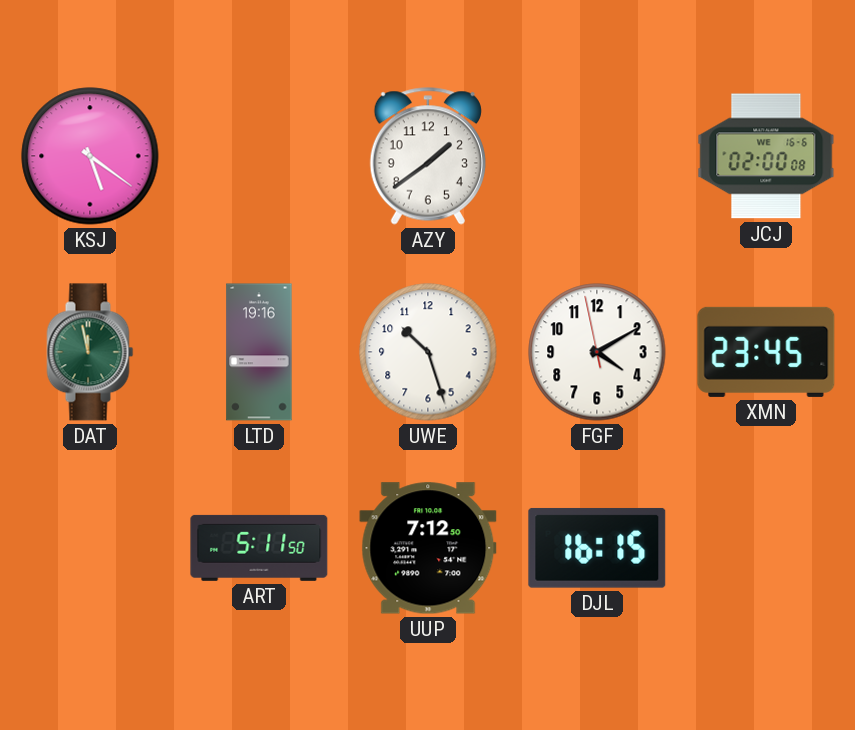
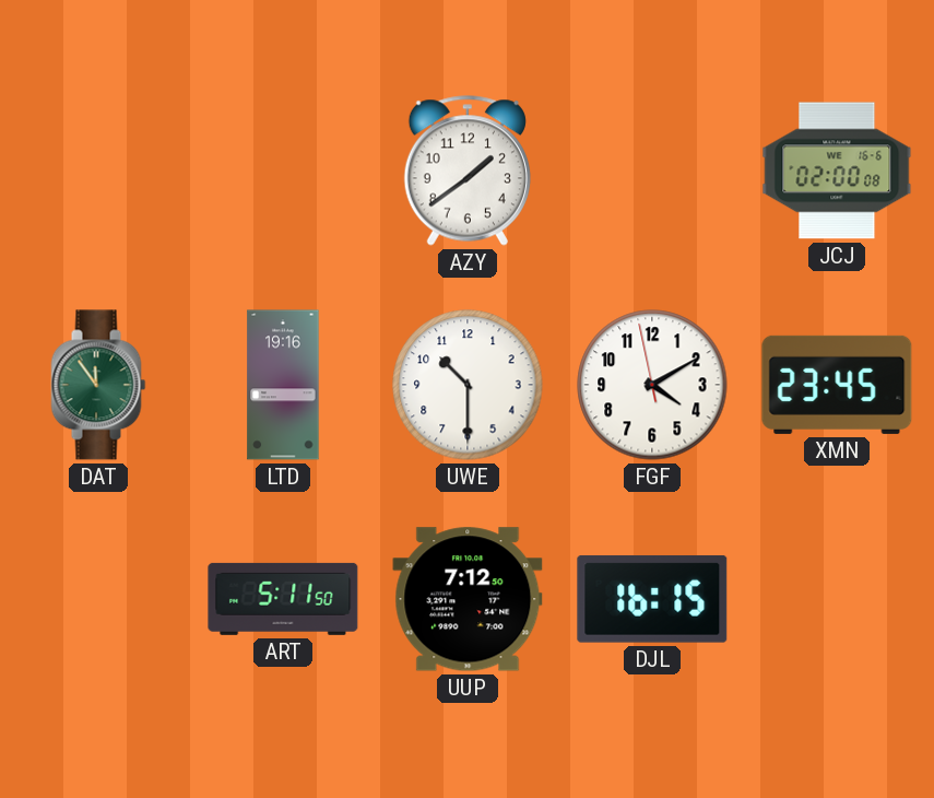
KSJ: 5:21 -> none
DAT: 11:58 -> 11:54
UWE: 10:27 -> 10:30
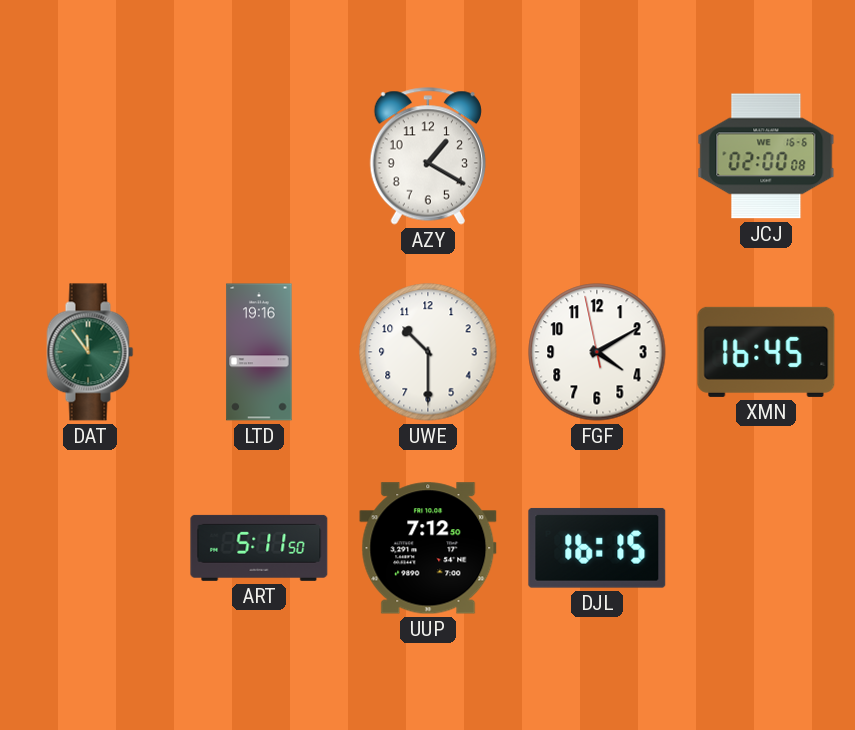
AZY: 1:39 -> 1:20
XMN: 23:45 -> 16:45
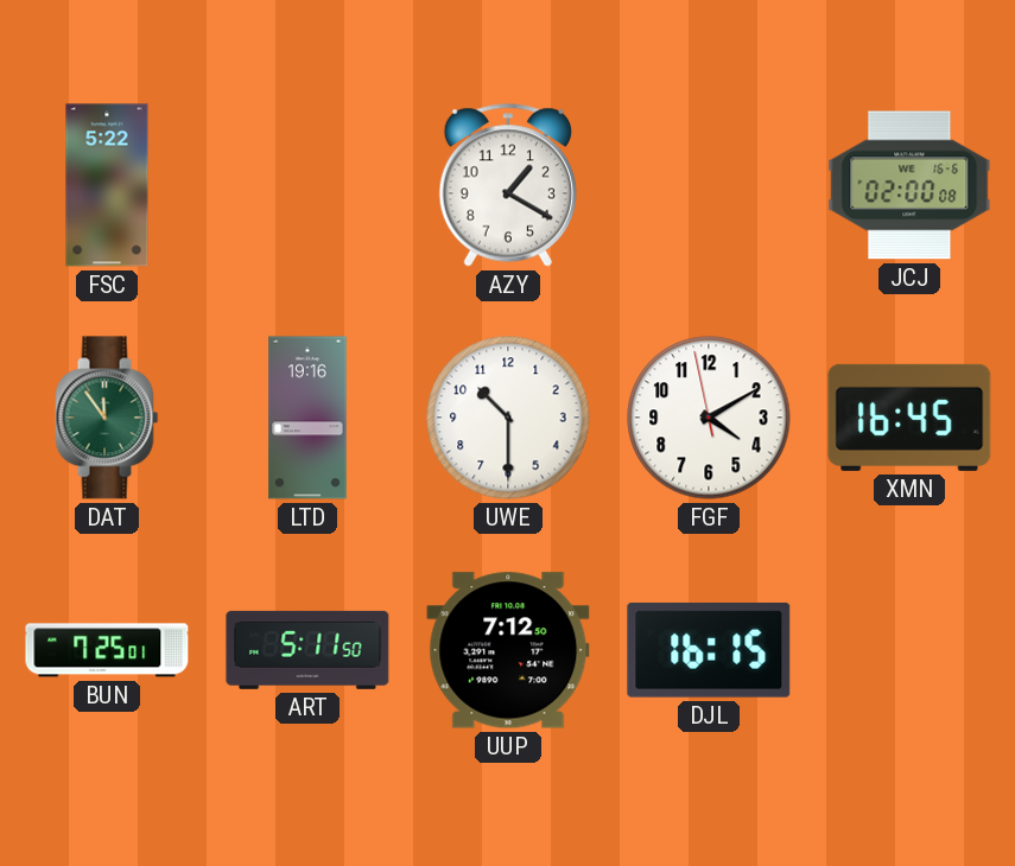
FSC: none -> 5:22
BUN: none -> 7:25
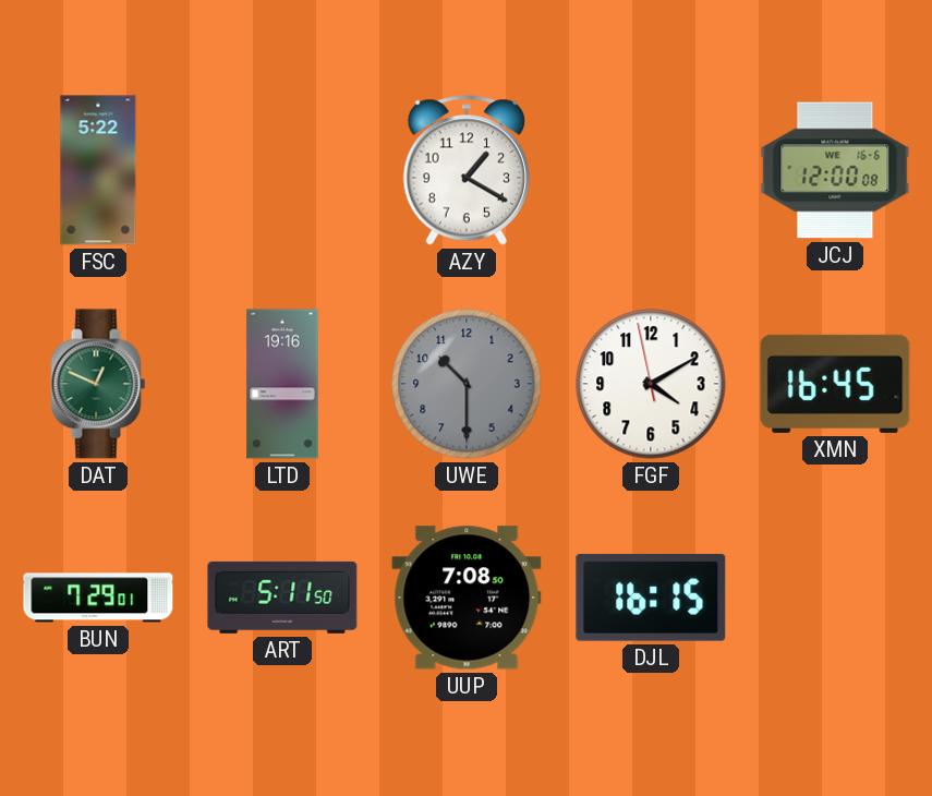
JCJ: 02:00 -> 12:00
DAT: 11:54 -> 12:49
UWE dial: white -> grey
BUN: 7:25 -> 7:29
UUP: 7:12 -> 7:08
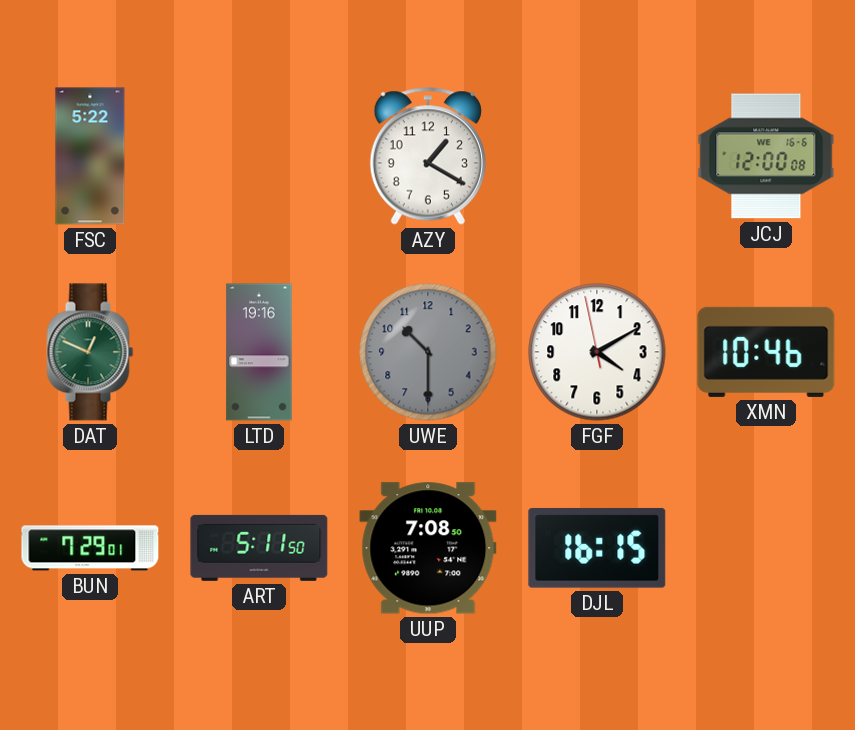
XMN: 16:45 -> 10:46
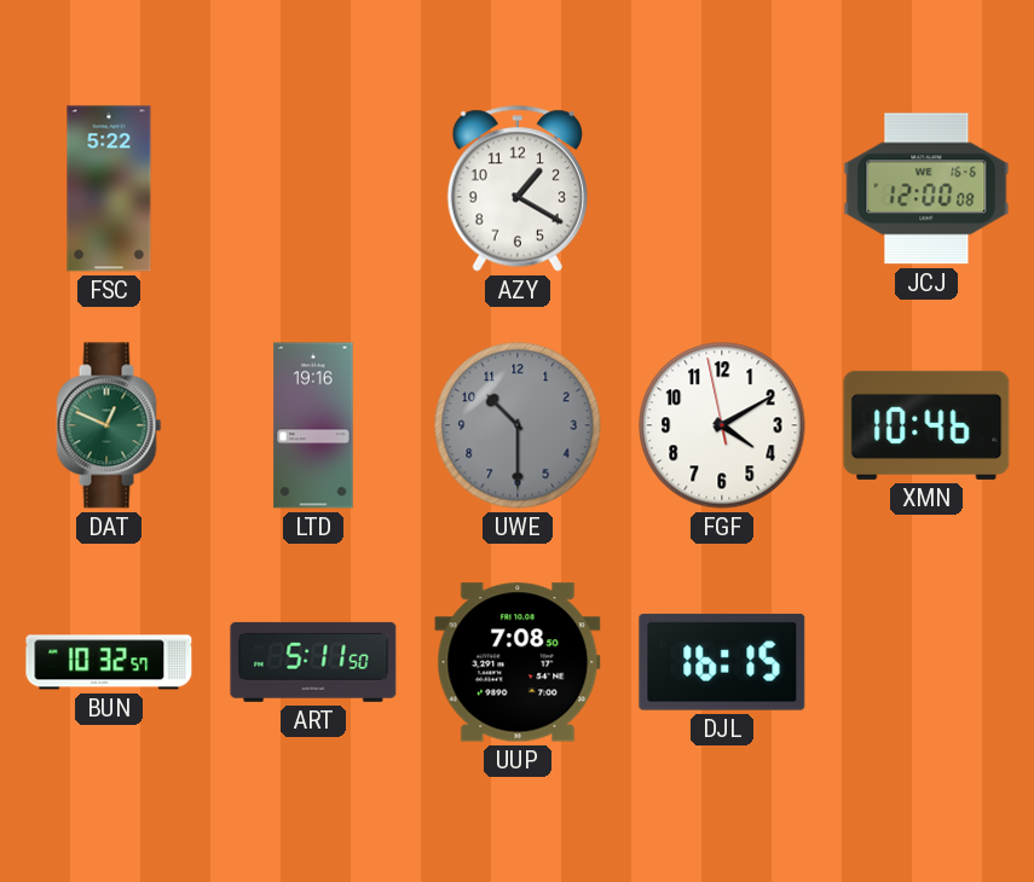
BUN: 7:29 -> 10:32
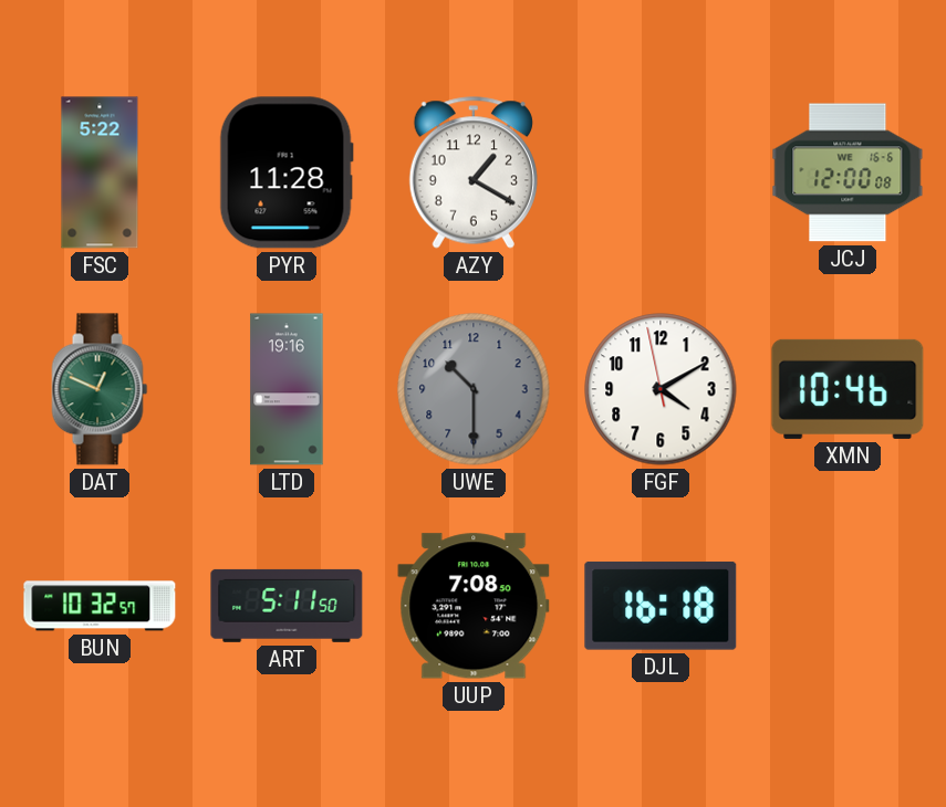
PYR: none -> 11:28
DJL: 16:15 -> 16:18
